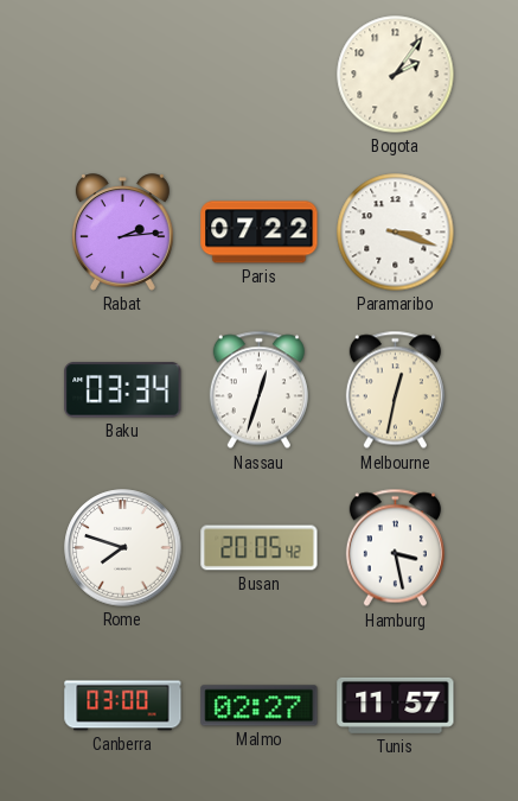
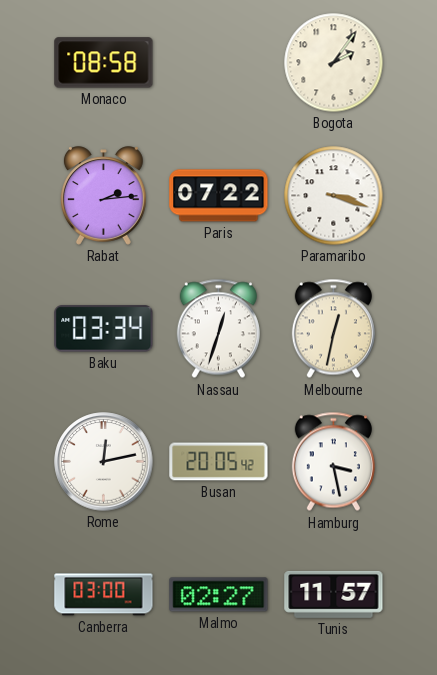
Monaco: none -> 08:58
Rome: 7:48 -> 12:13
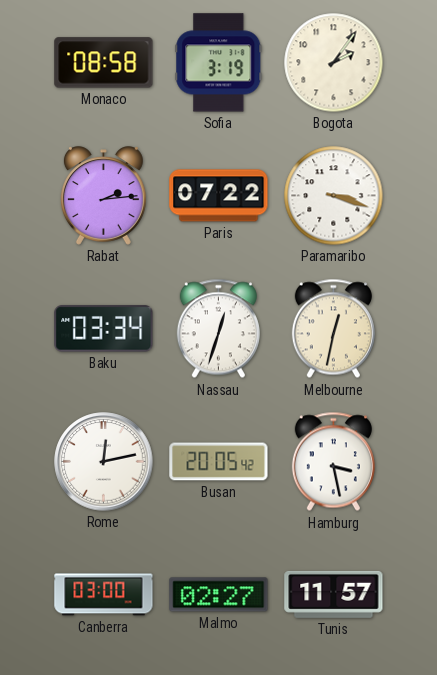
Sofia: none -> 3:19
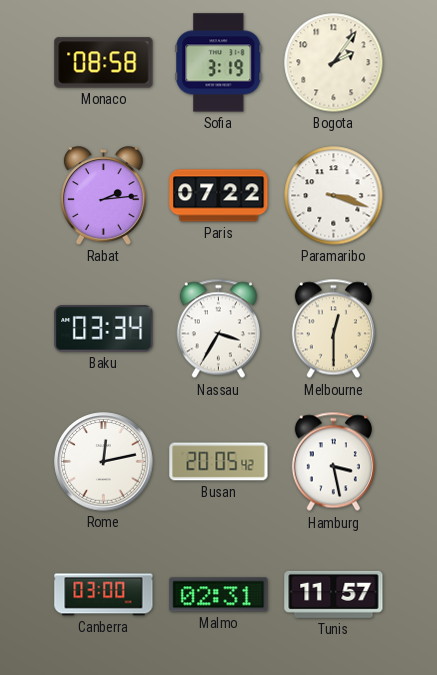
Nassau: 12:33 -> 3:35
Melbourne: 12:32 -> 12:30
Malmo: 02:27 -> 02:31
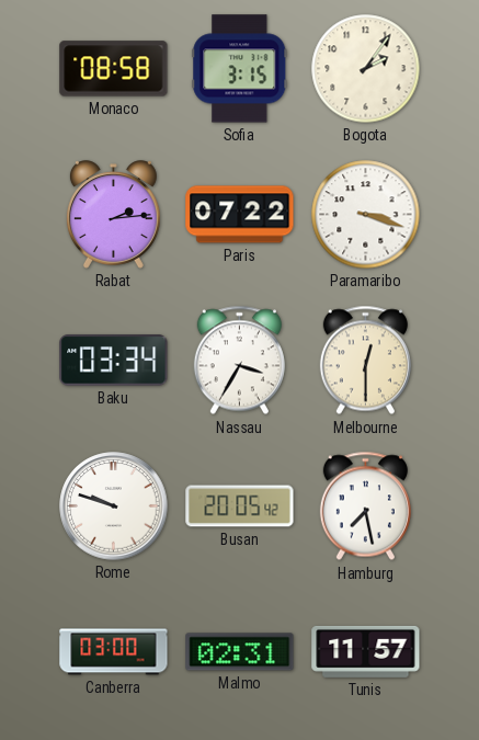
Sofia: 3:19 -> 3:15
Rome: 12:13 -> 9:48
Hamburg: 3:28 -> 7:28
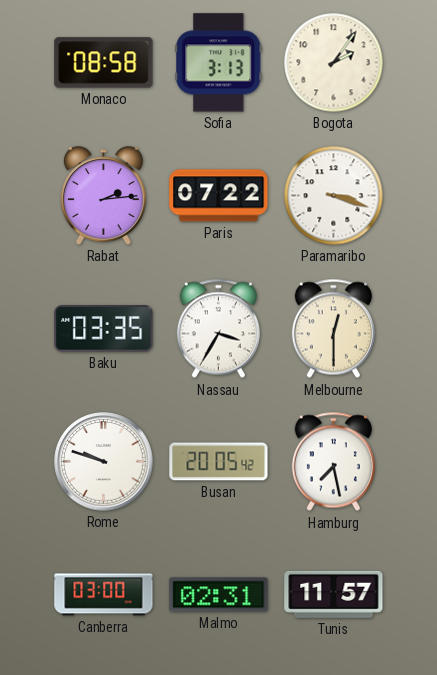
Sofia: 3:15 -> 3:13
Baku: 03:34 -> 03:35
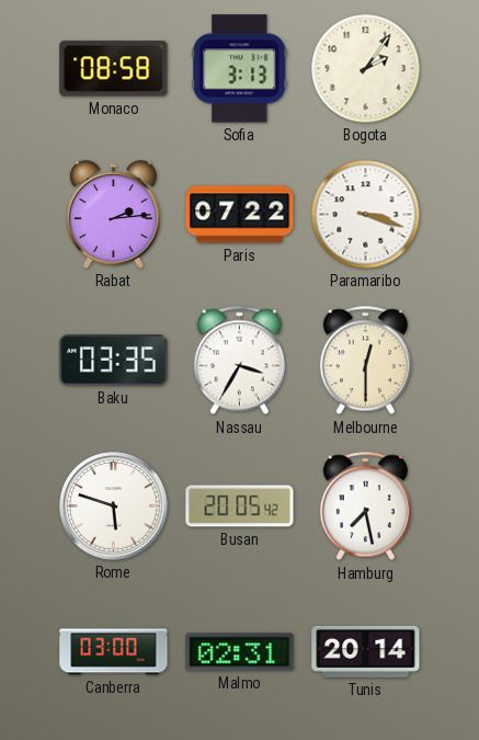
Rome: 9:48 -> 5:48
Tunis: 11:57 -> 20:14
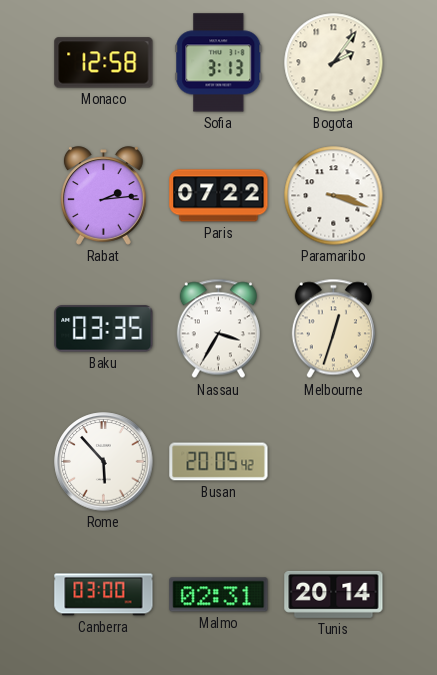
Monaco: 08:58 -> 12:58
Melbourne: 12:30 -> 12:33
Rome: 5:48 -> 5:53
Hamburg: 7:28 -> none
